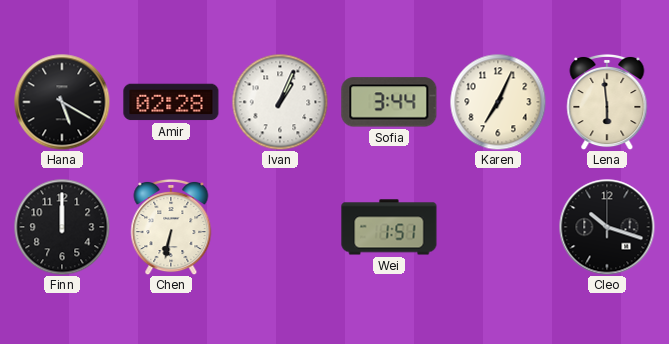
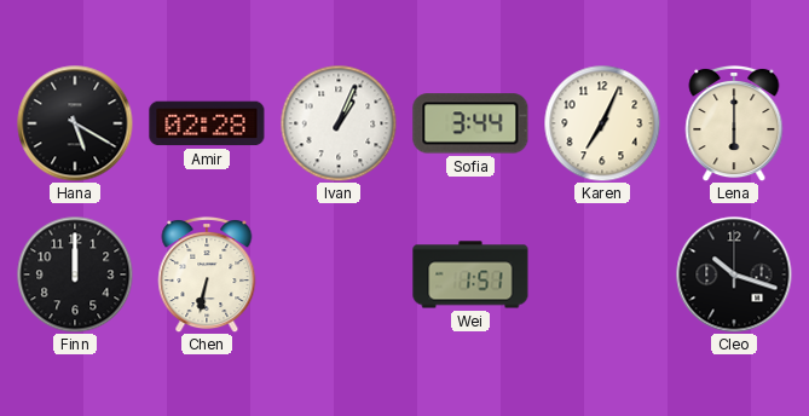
Lena: 5:59 -> 6:00
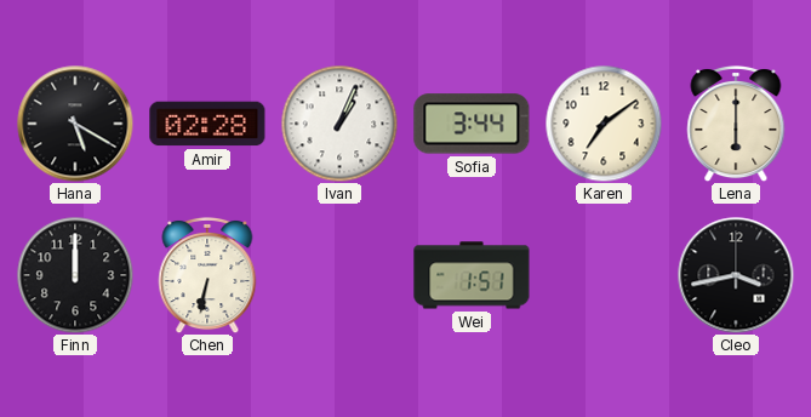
Karen: 7:04 -> 7:09
Cleo: 10:18 -> 3:43
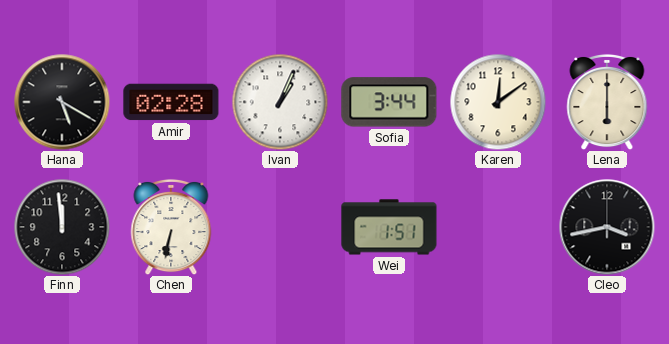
Karen: 7:09 -> 12:09
Finn: 12:00 -> 11:59
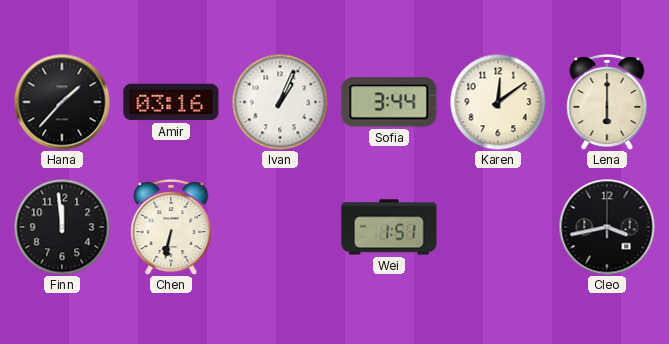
Hana: 5:20 -> 1:37
Amir: 02:28 -> 03:16
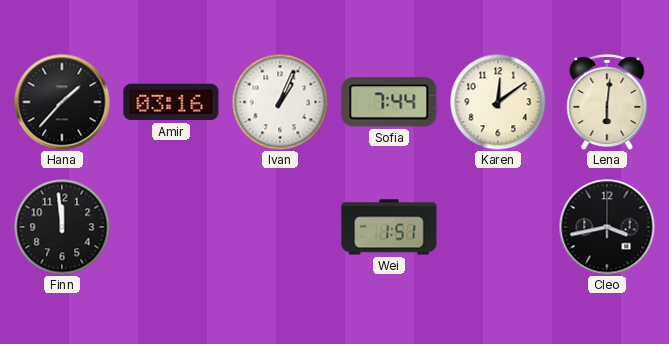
Sofia: 3:44 -> 7:44
Lena: 6:00 -> 6:01
Chen: 6:32 -> none
